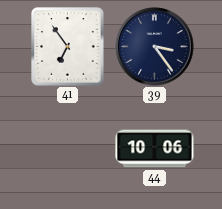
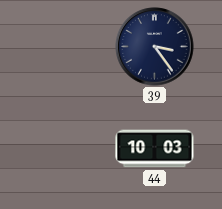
41: 6:54 -> none
44: 10:06 -> 10:03
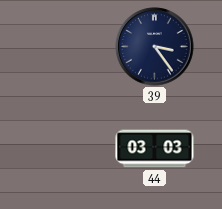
44: 10:03 -> 03:03
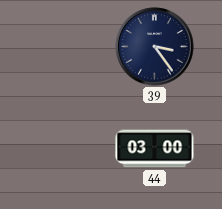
44: 03:03 -> 03:00
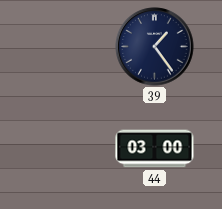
39: 3:24 -> 1:24
